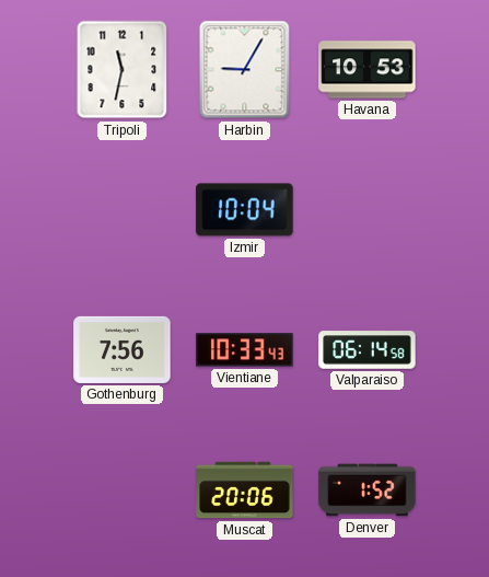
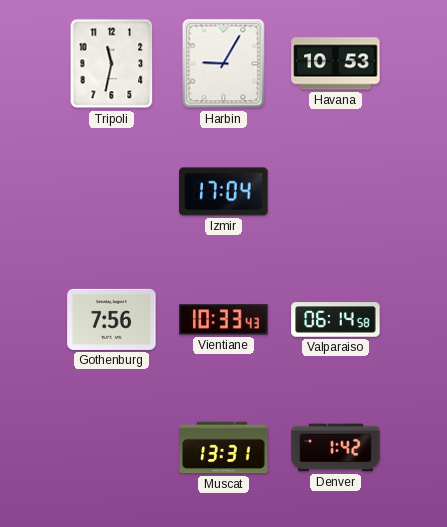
Izmir: 10:04 -> 17:04
Muscat: 20:06 -> 13:31
Denver: 1:52 -> 1:42
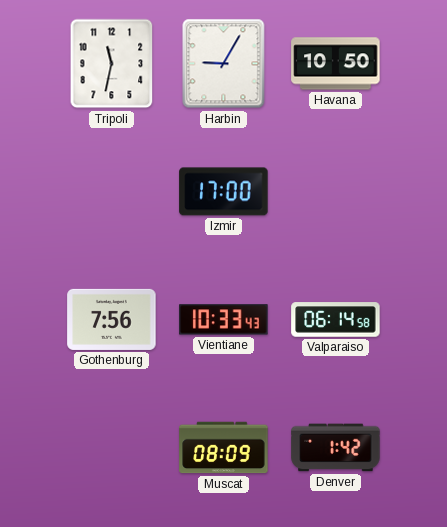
Havana: 10:53 -> 10:50
Izmir: 17:04 -> 17:00
Muscat: 13:31 -> 08:09
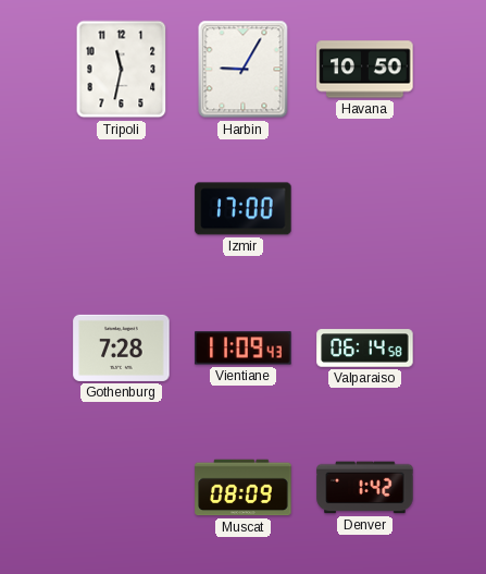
Gothenburg: 7:56 -> 7:28
Vientiane: 10:33 -> 11:09
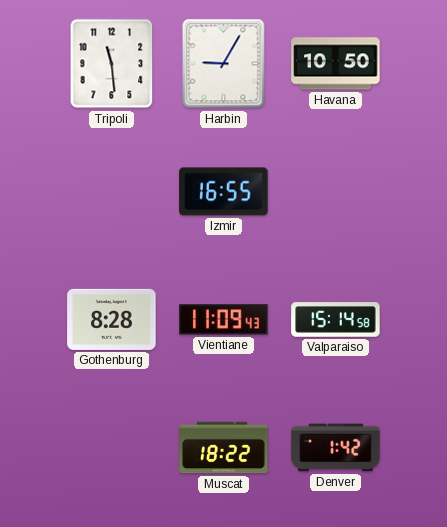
Tripoli: 11:32 -> 11:29
Izmir: 17:00 -> 16:55
Gothenburg: 7:28 -> 8:28
Valparaiso: 06:14 -> 15:14
Muscat: 08:09 -> 18:22
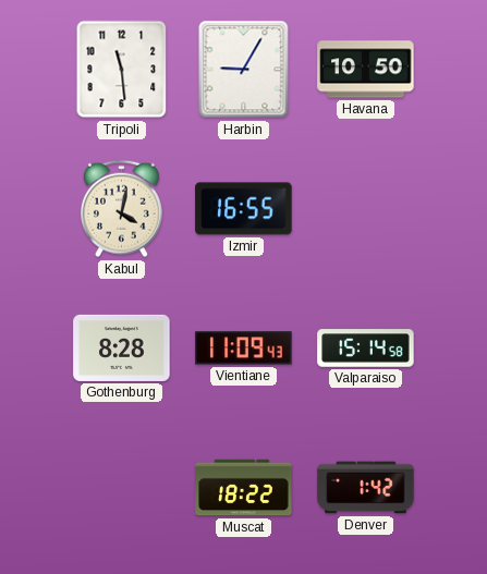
Kabul: none -> 4:02
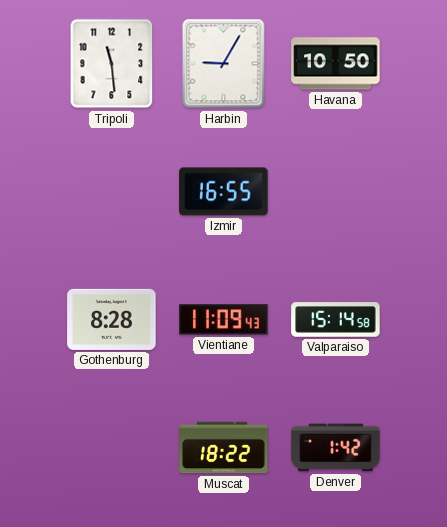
Kabul: 4:02 -> none
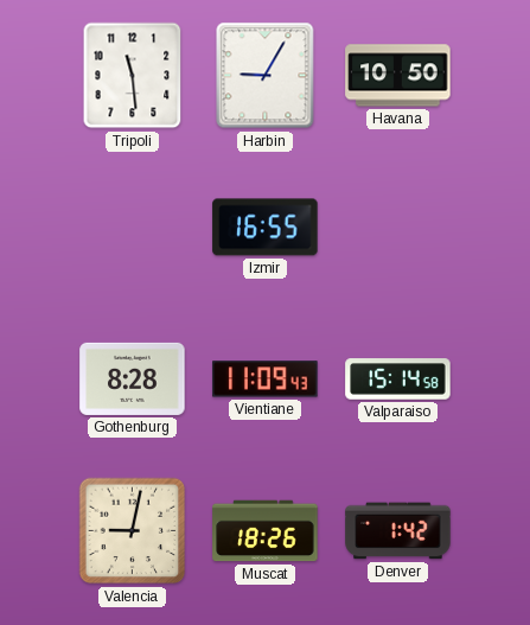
Valencia: none -> 9:02
Muscat: 18:22 -> 18:26
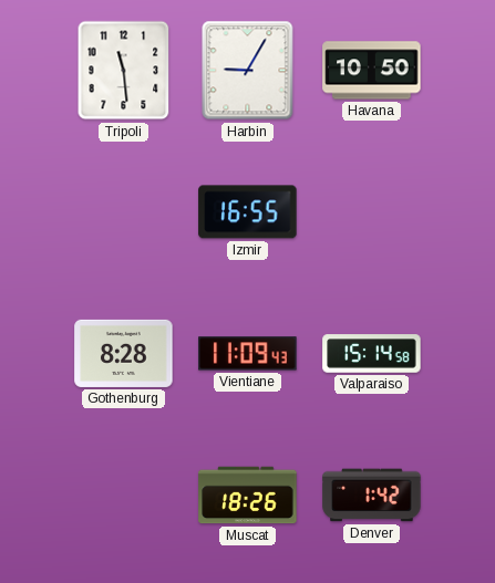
Valencia: 9:02 -> none
